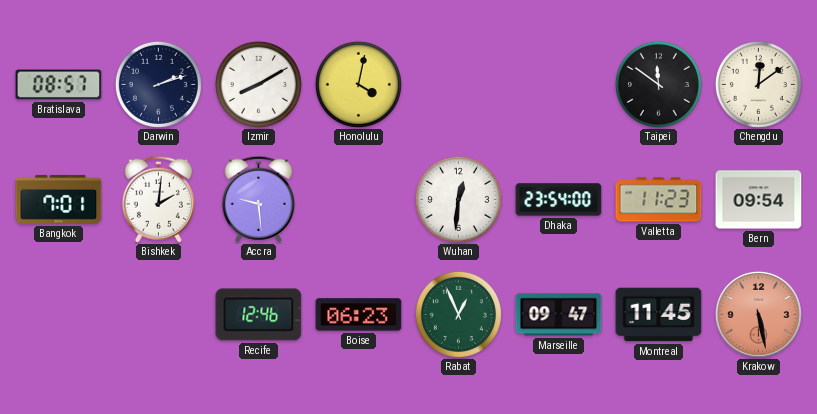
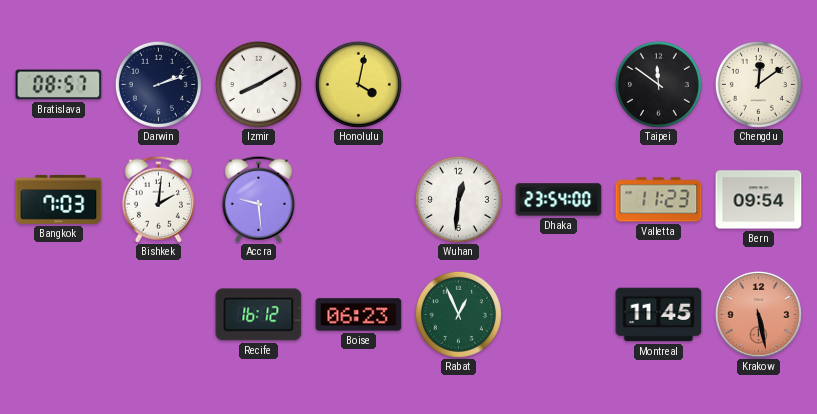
Bangkok: 7:01 -> 7:03
Recife: 12:46 -> 16:12
Marseille: 09:47 -> none
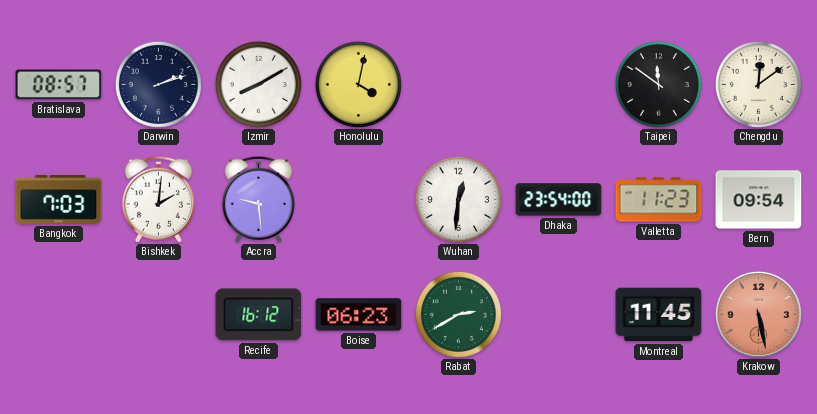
Rabat: 12:56 -> 2:40
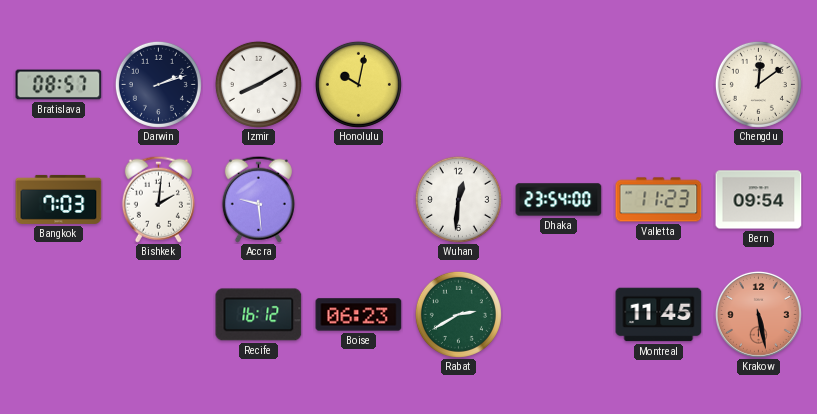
Honolulu: 4:02 -> 10:02
Taipei: 11:51 -> none
